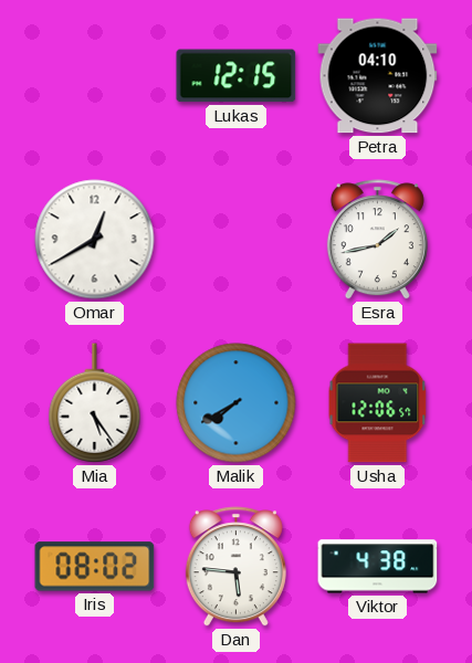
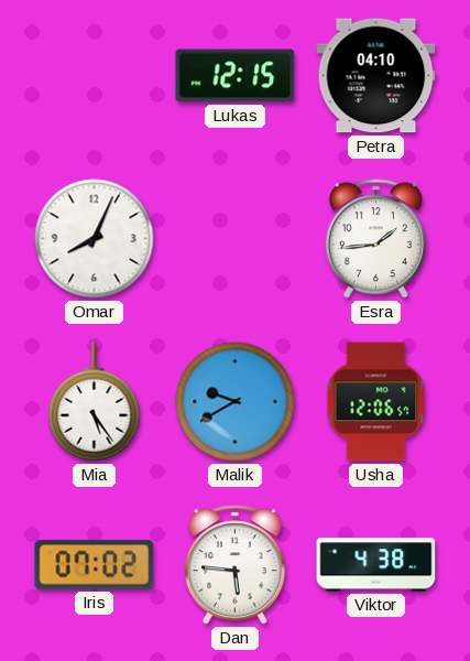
Omar: 12:40 -> 8:04
Esra: 1:43 -> 1:44
Malik: 7:40 -> 9:40
Iris: 08:02 -> 07:02
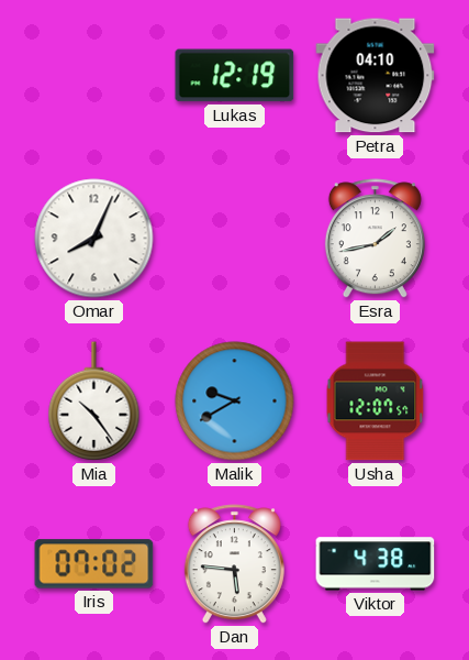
Lukas: 12:15 -> 12:19
Esra: 1:44 -> 1:43
Mia: 5:24 -> 10:24
Usha: 12:06 -> 12:07
